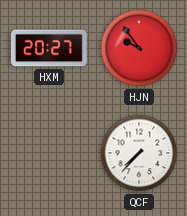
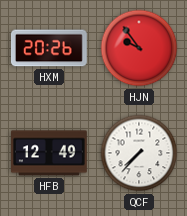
HXM: 20:27 -> 20:26
HFB: none -> 12:49
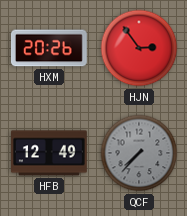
HJN: 9:54 -> 2:54
QCF dial: white -> grey
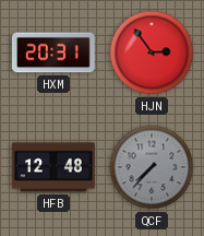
HXM: 20:26 -> 20:31
HFB: 12:49 -> 12:48
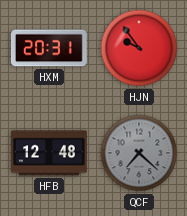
HJN: 2:54 -> 9:54
QCF: 7:37 -> 7:22
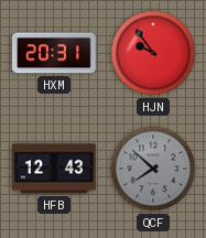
HFB: 12:48 -> 12:43
QCF: 7:22 -> 7:52
